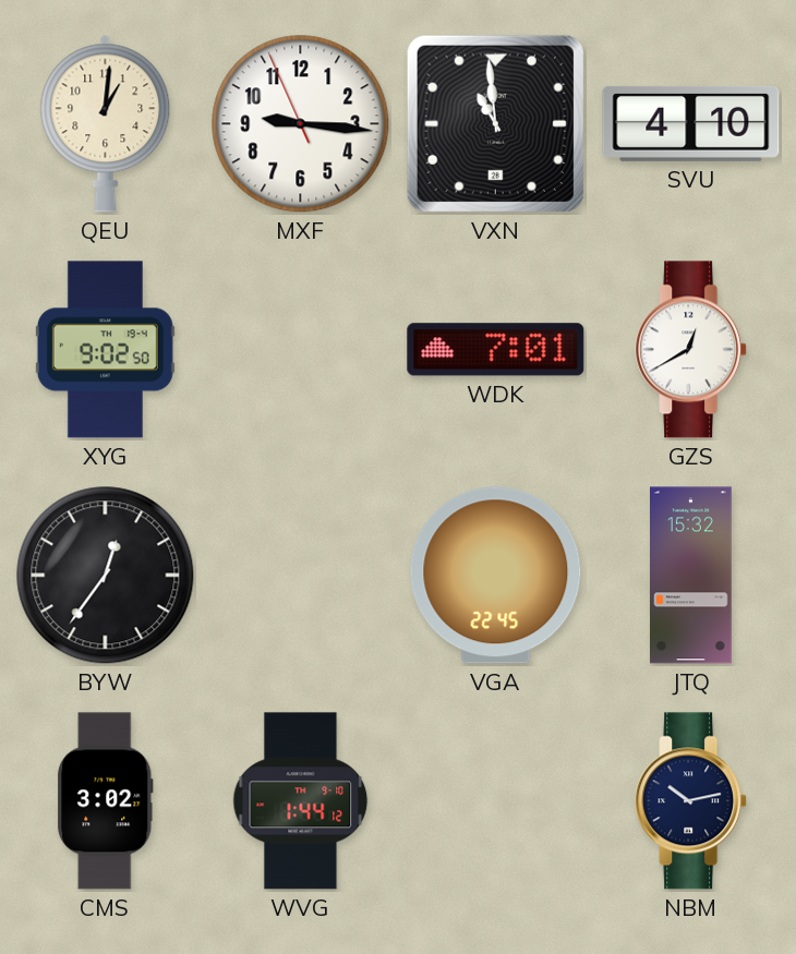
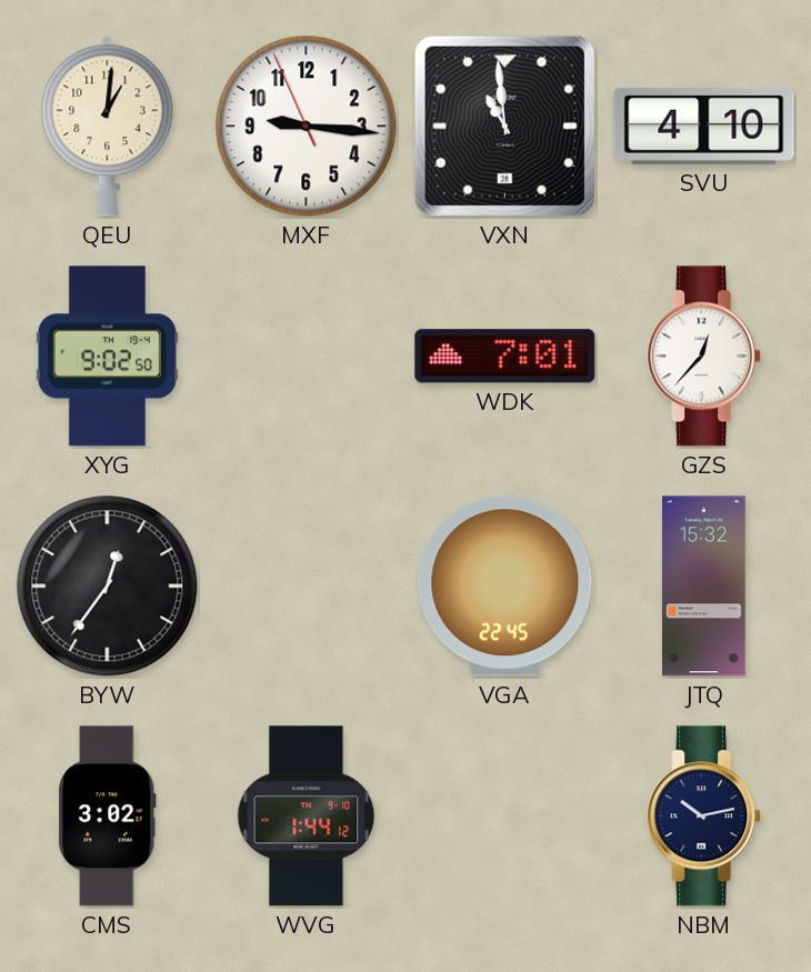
GZS: 12:40 -> 12:37
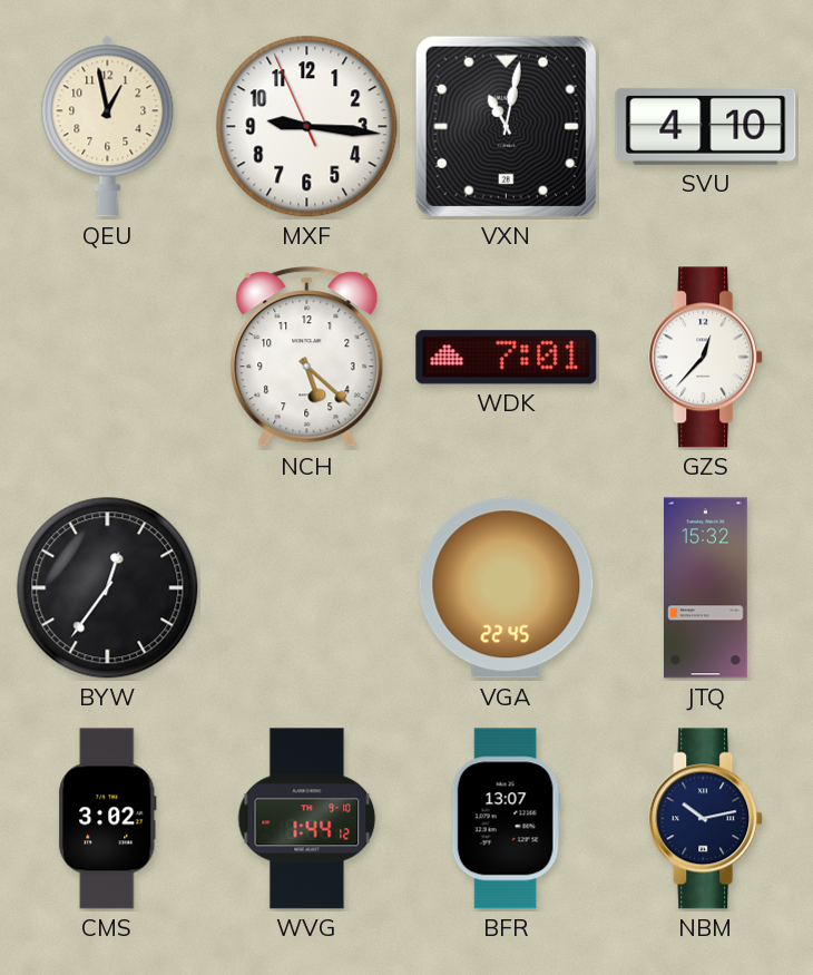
QEU: 1:01 -> 12:58
VXN: 10:59 -> 11:02
XYG: 9:02 -> none
NCH: none -> 5:22
BFR: none -> 13:07
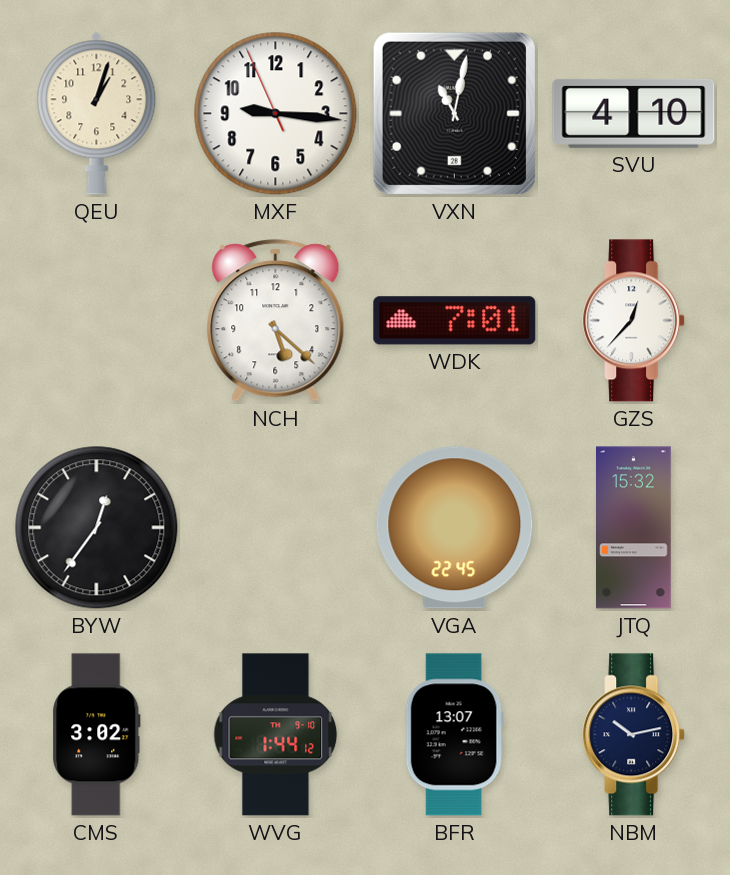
QEU: 12:58 -> 1:03
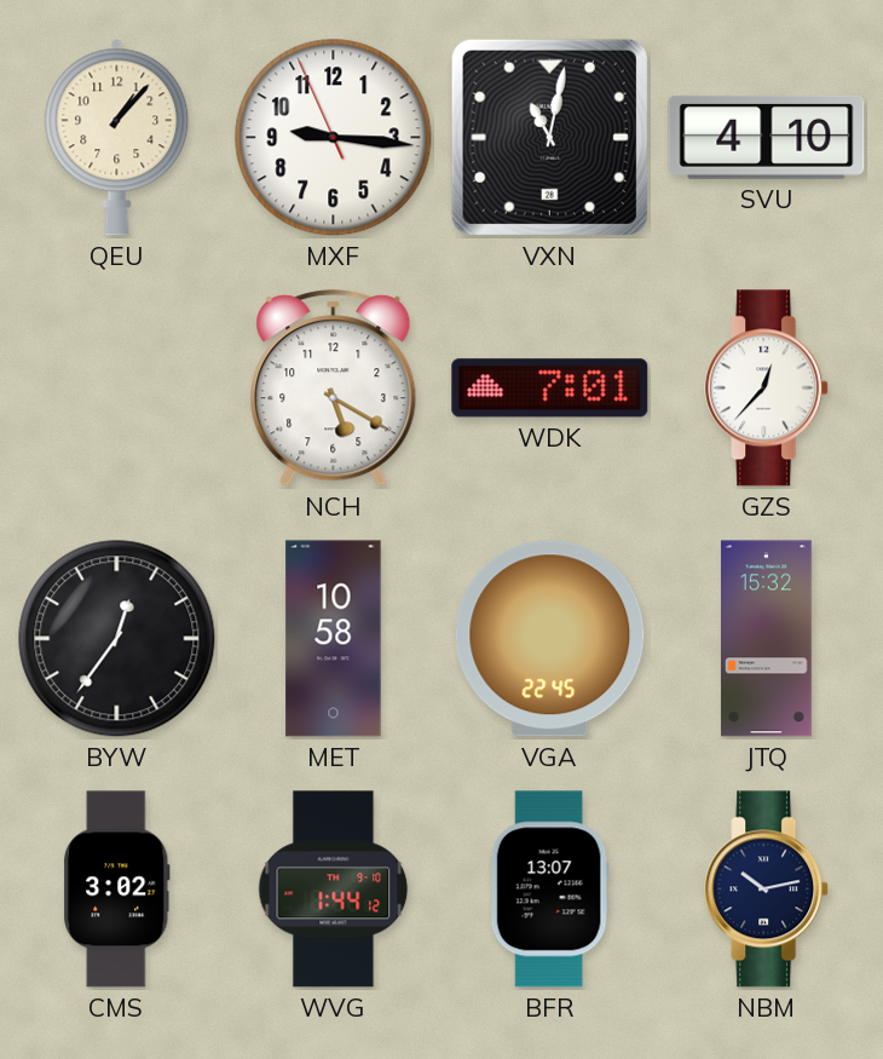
QEU: 1:03 -> 1:07
NCH: 5:22 -> 5:20
MET: none -> 10:58
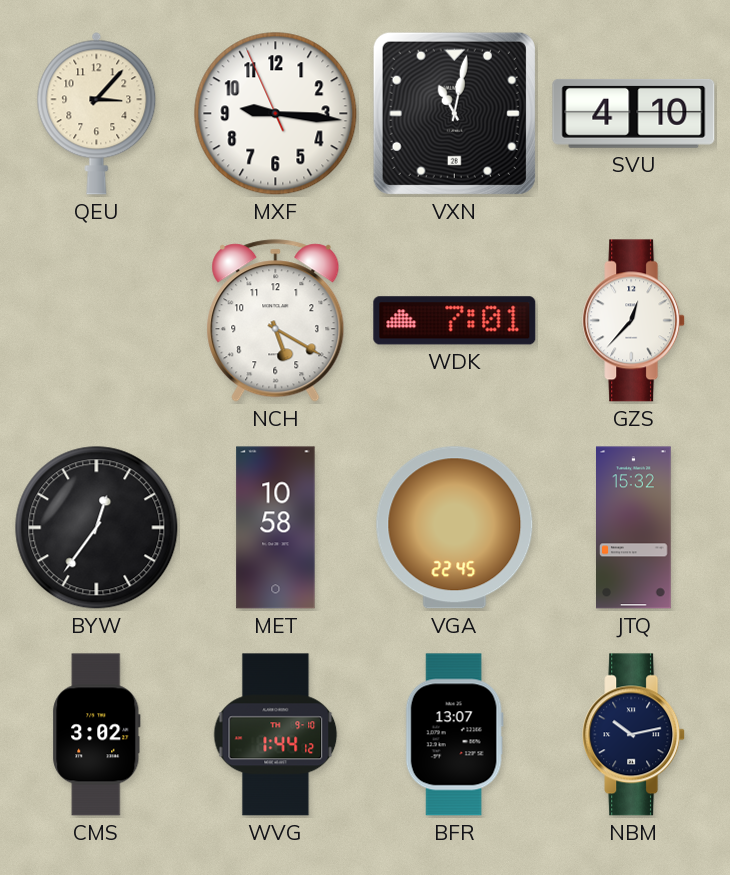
QEU: 1:07 -> 3:07
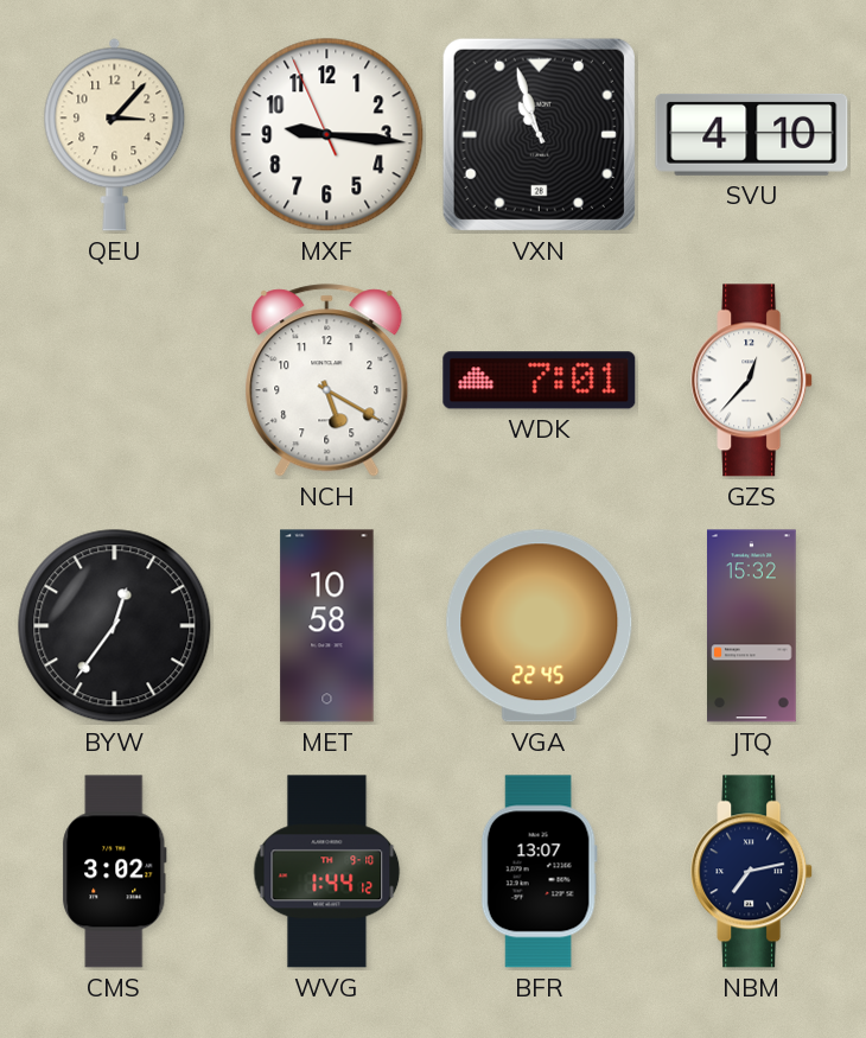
VXN: 11:02 -> 10:57
NBM: 10:13 -> 7:13
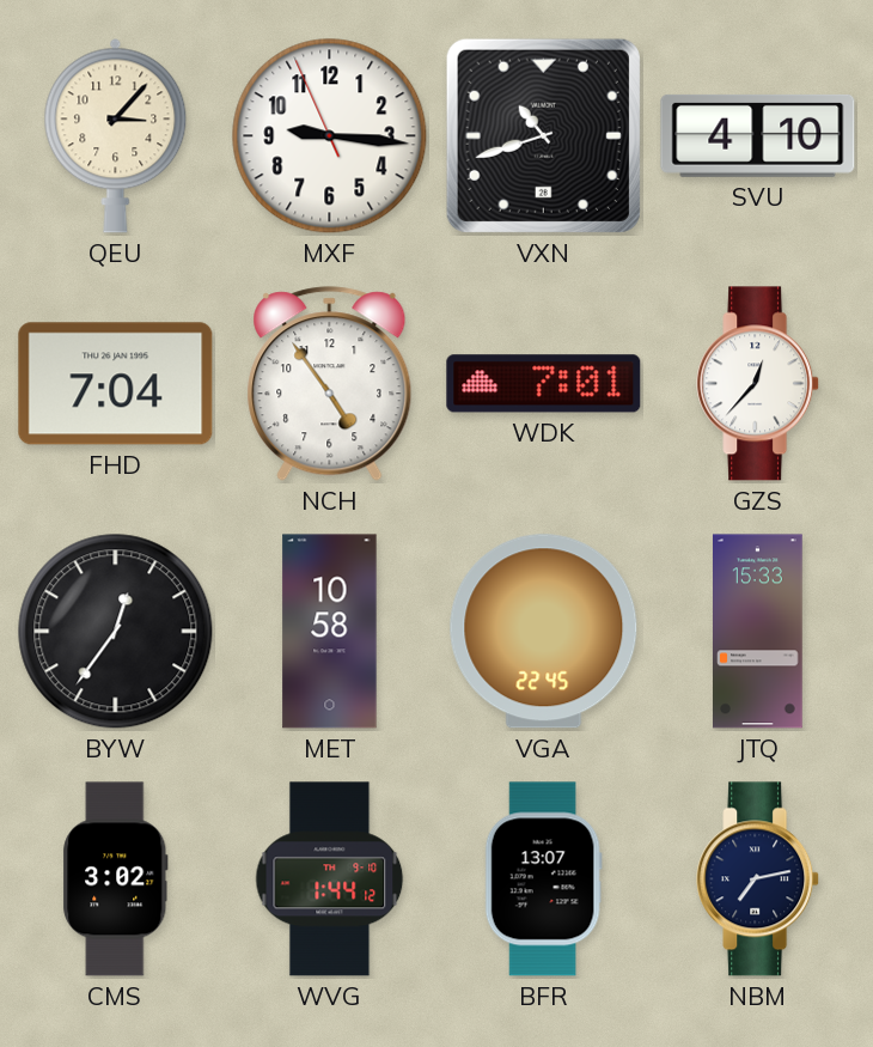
VXN: 10:57 -> 10:42
FHD: none -> 7:04
NCH: 5:20 -> 4:54
JTQ: 15:32 -> 15:33
